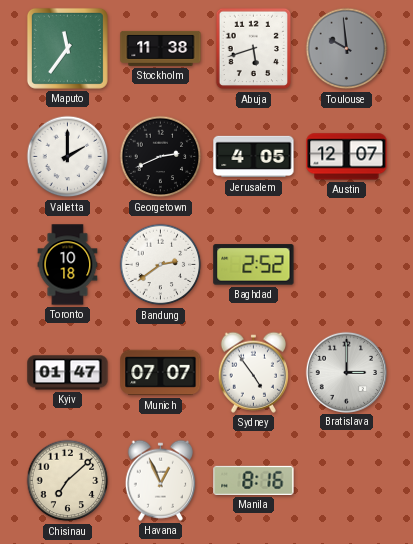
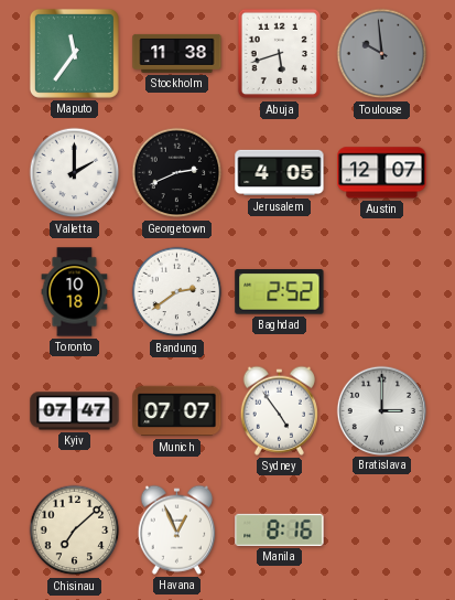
Kyiv: 01:47 -> 07:47
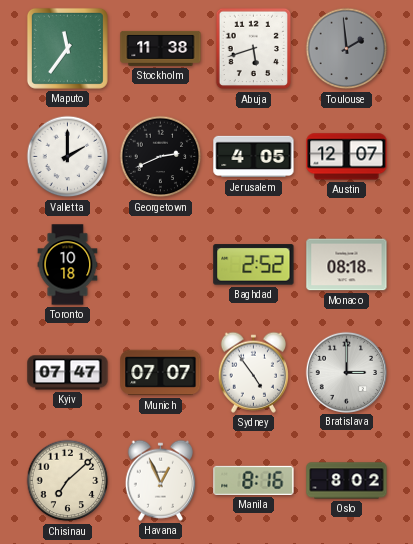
Toulouse: 9:59 -> 1:59
Bandung: 2:39 -> none
Monaco: none -> 08:18
Oslo: none -> 8:02
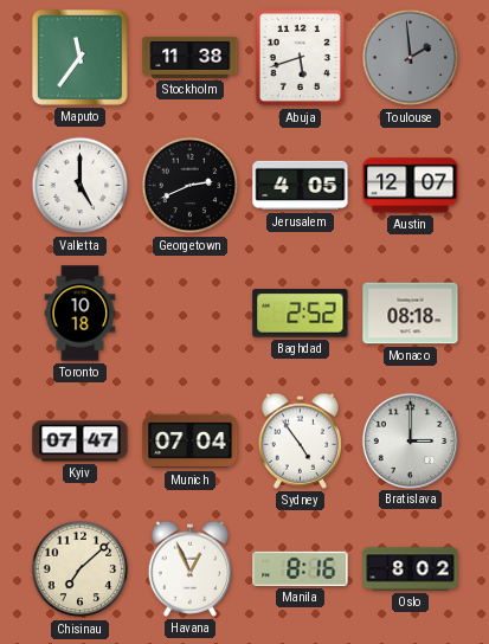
Valletta: 2:00 -> 5:00
Munich: 07:07 -> 07:04
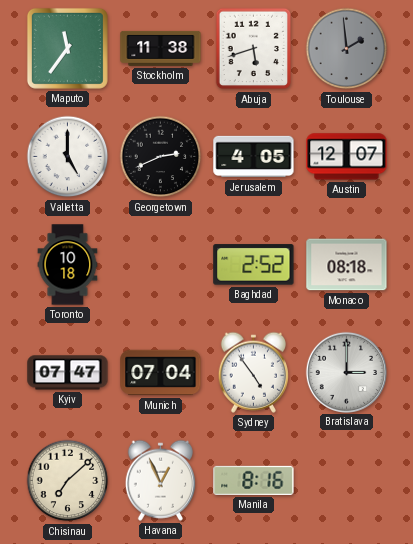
Oslo: 8:02 -> none
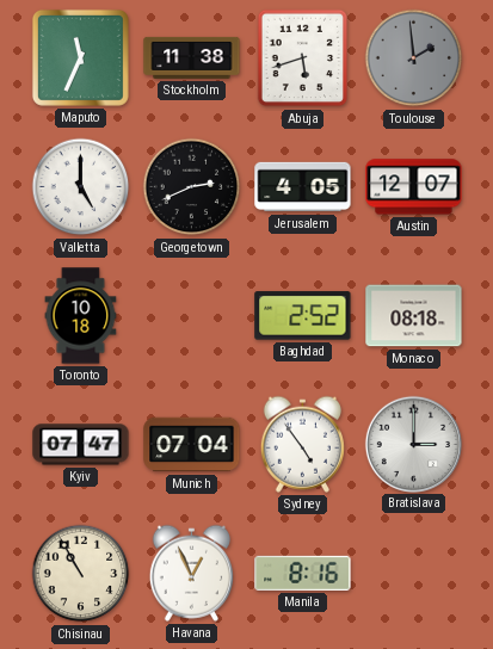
Maputo: 11:36 -> 11:34
Chisinau: 7:08 -> 10:55
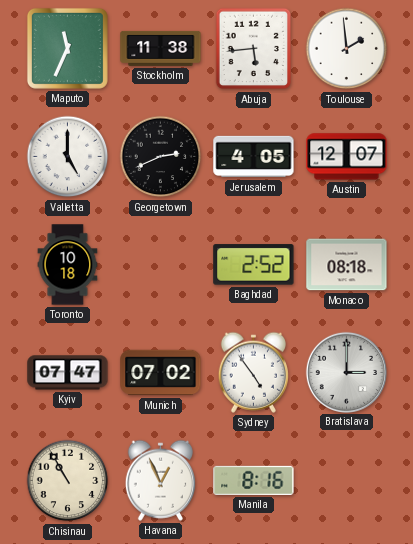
Abuja: 5:42 -> 5:44
Toulouse dial: grey -> white
Munich: 07:04 -> 07:02
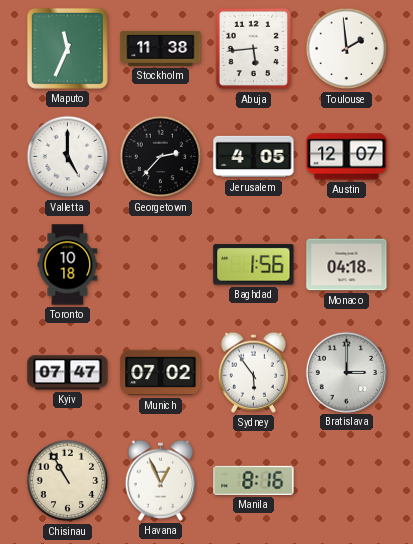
Georgetown: 2:41 -> 2:37
Baghdad: 2:52 -> 1:56
Monaco: 08:18 -> 04:18
Sydney: 4:54 -> 5:54
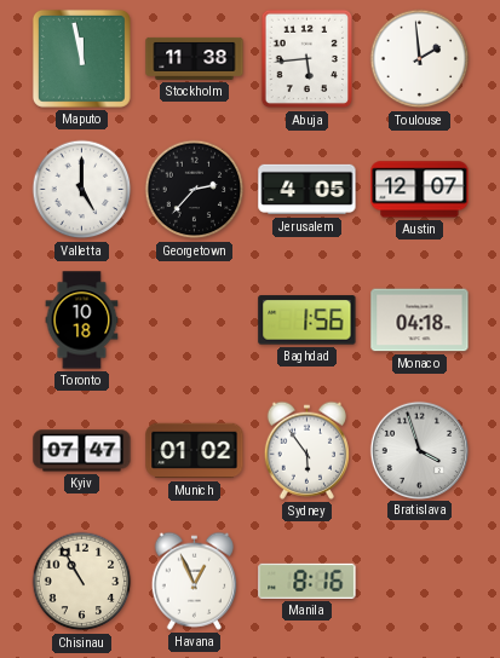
Maputo: 11:34 -> 11:58
Munich: 07:02 -> 01:02
Bratislava: 3:00 -> 3:57
